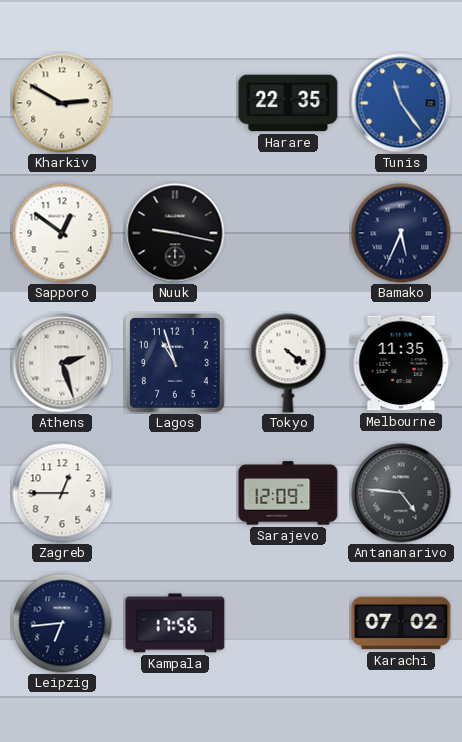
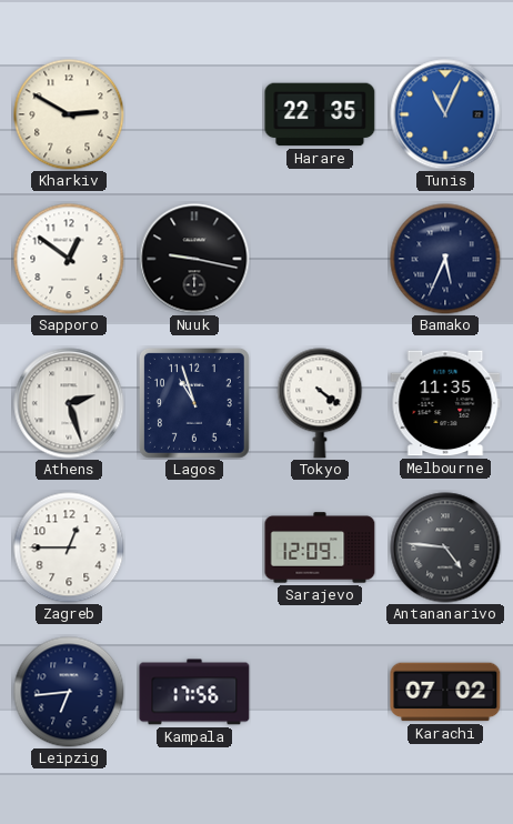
Tunis: 11:24 -> 11:04
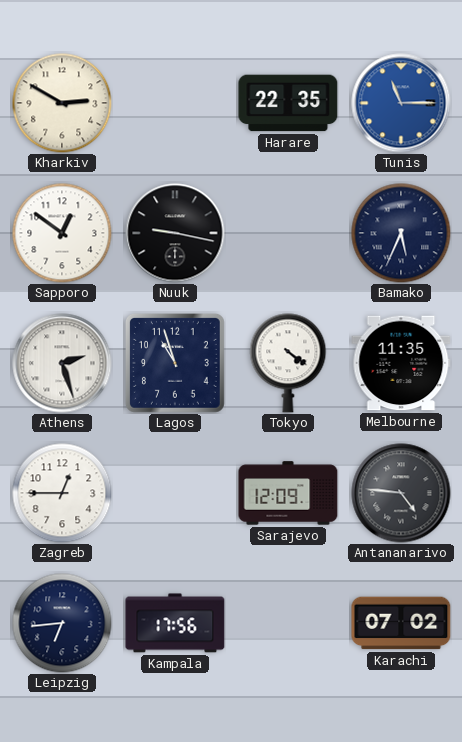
Tunis: 11:04 -> 11:15
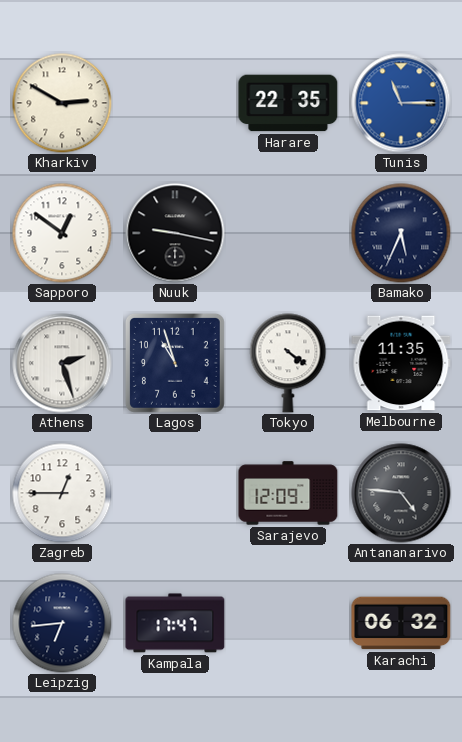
Kampala: 17:56 -> 17:47
Karachi: 07:02 -> 06:32
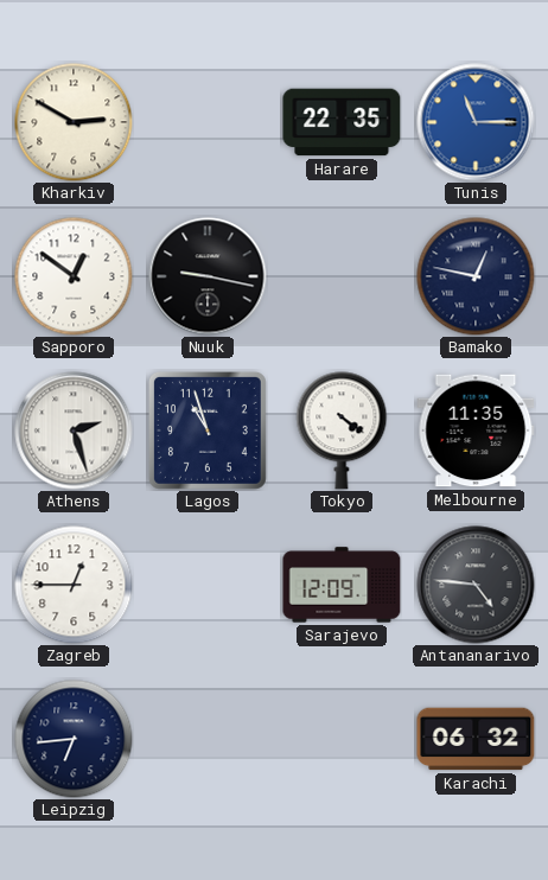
Bamako: 5:34 -> 12:47
Kampala: 17:47 -> none
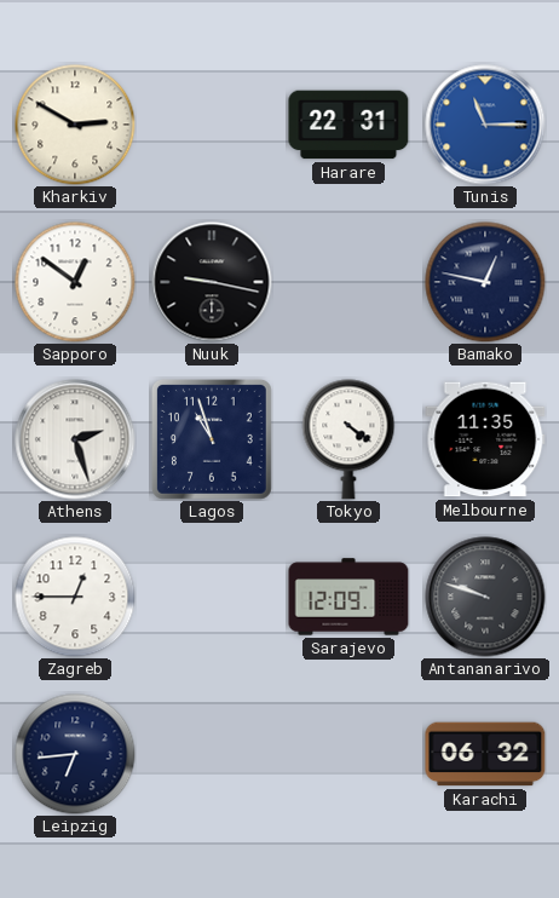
Harare: 22:35 -> 22:31
Antananarivo: 4:46 -> 9:48
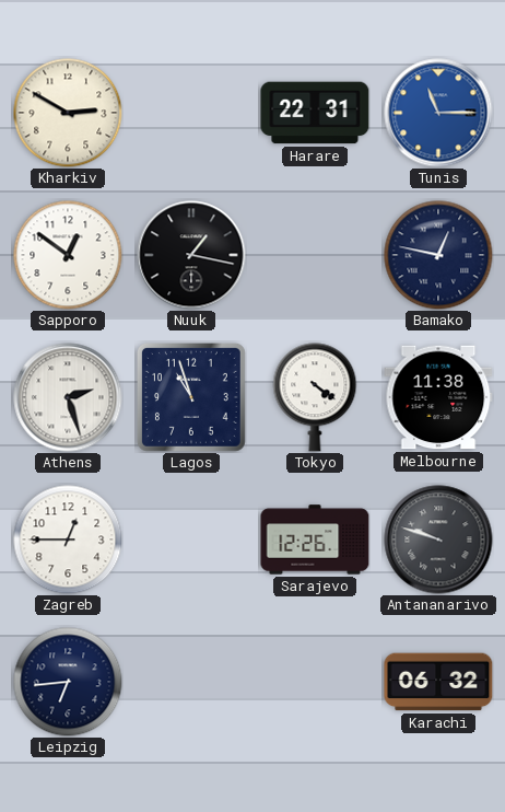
Nuuk: 9:17 -> 1:17
Melbourne: 11:35 -> 11:38
Sarajevo: 12:09 -> 12:26
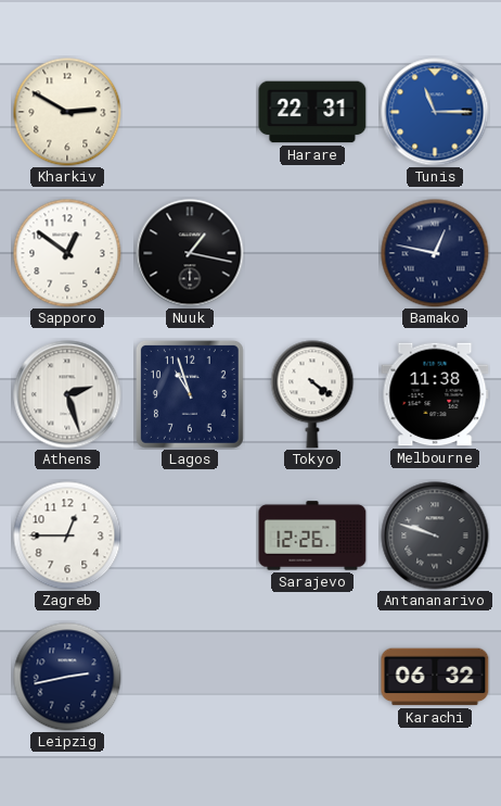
Leipzig: 6:44 -> 2:43
